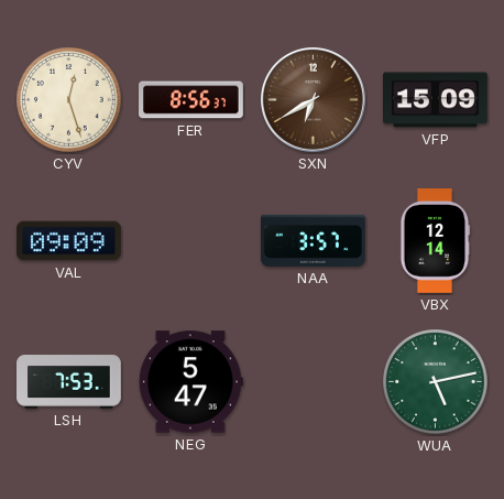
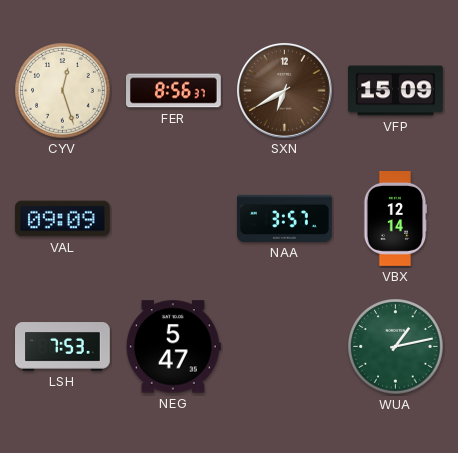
WUA: 5:13 -> 1:13
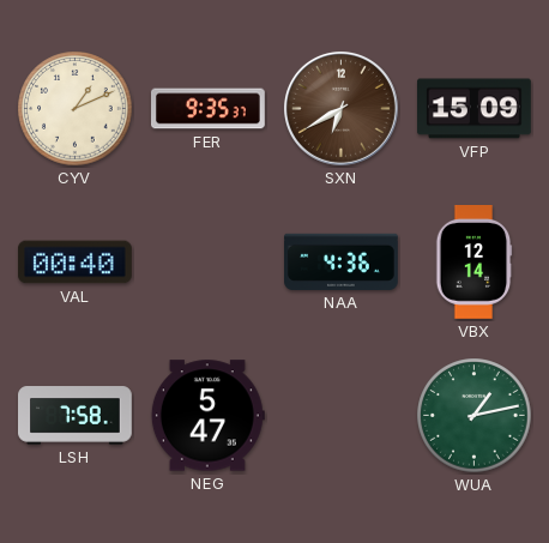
CYV: 12:27 -> 1:11
FER: 8:56 -> 9:35
VAL: 09:09 -> 00:40
NAA: 3:57 -> 4:36
LSH: 7:53 -> 7:58
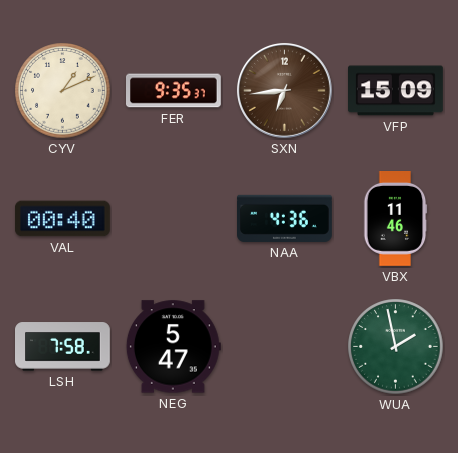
SXN: 6:40 -> 6:44
VBX: 12:14 -> 11:46
WUA: 1:13 -> 1:58
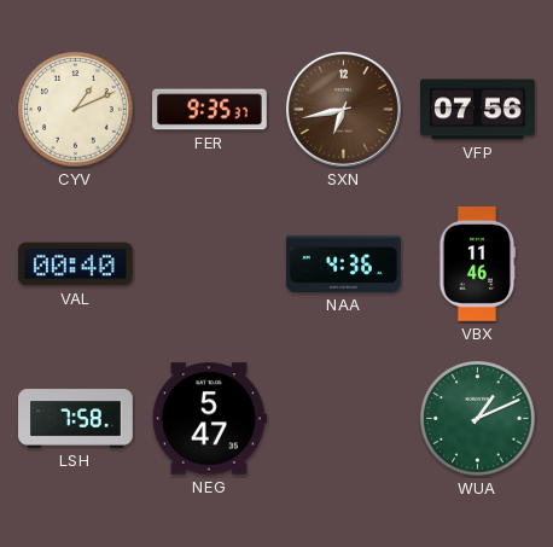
SXN: 6:44 -> 6:43
VFP: 15:09 -> 07:56
WUA: 1:58 -> 1:11
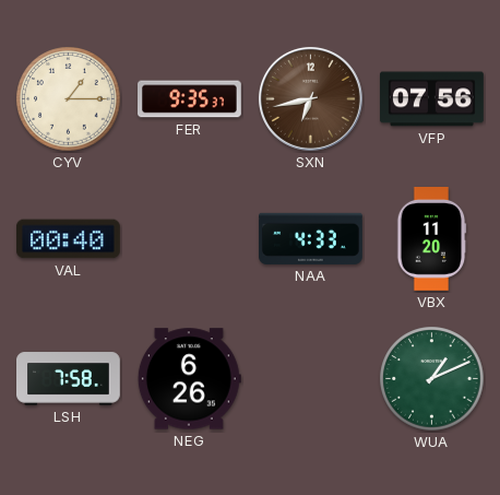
CYV: 1:11 -> 1:15
NAA: 4:36 -> 4:33
VBX: 11:46 -> 11:20
NEG: 5:47 -> 6:26
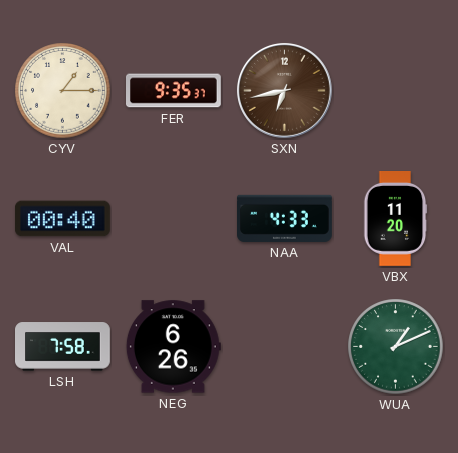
VFP: 07:56 -> none
